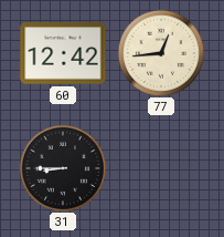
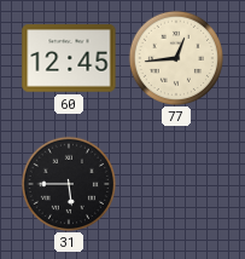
60: 12:42 -> 12:45
31: 8:45 -> 5:45
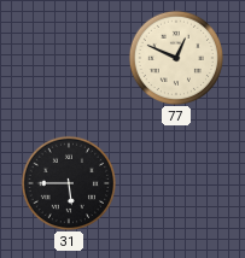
60: 12:45 -> none
77: 12:44 -> 12:49
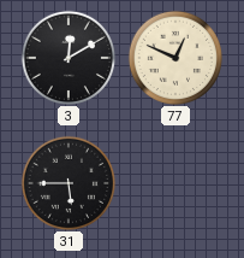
3: none -> 12:10
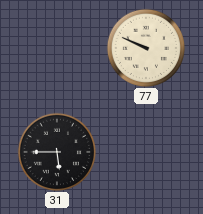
3: 12:10 -> none
77: 12:49 -> 9:49
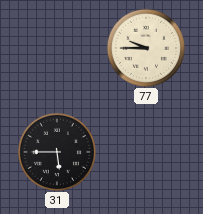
77: 9:49 -> 9:45
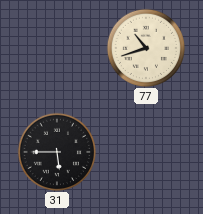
77: 9:45 -> 10:42
